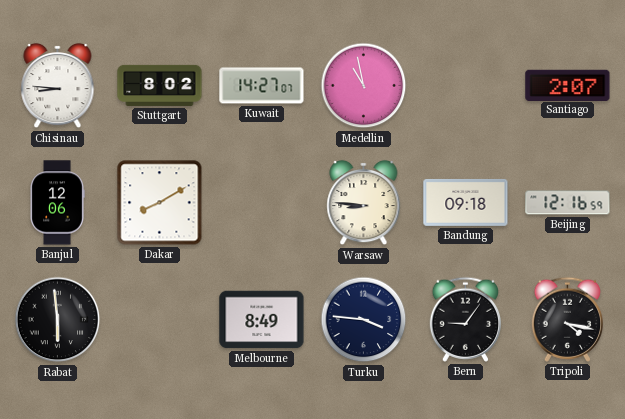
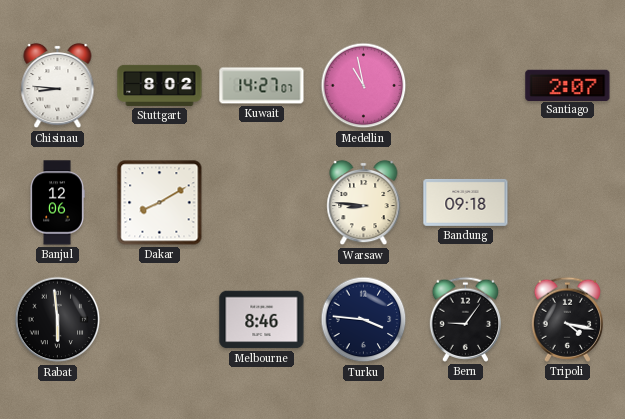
Beijing: 12:16 -> none
Melbourne: 8:49 -> 8:46
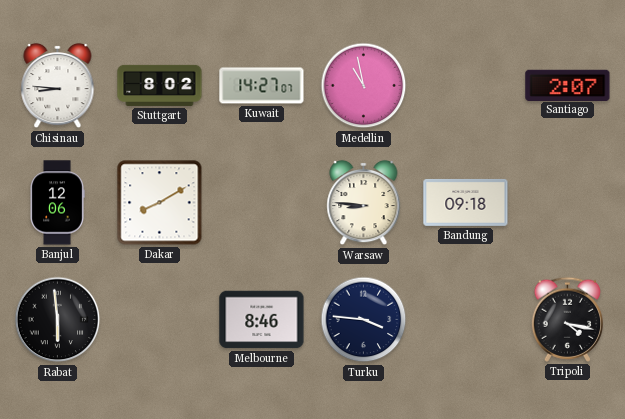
Bern: 9:06 -> none
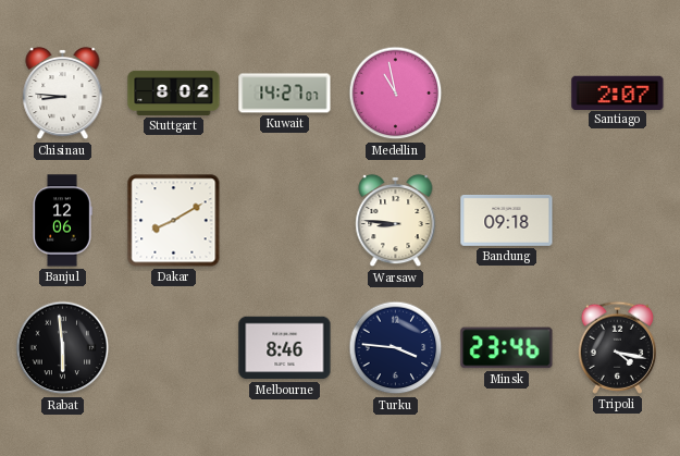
Minsk: none -> 23:46
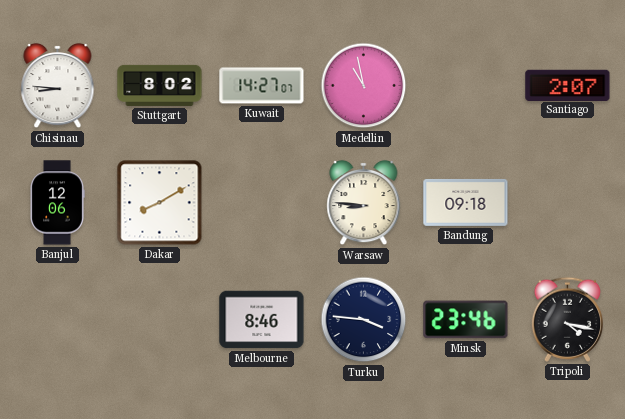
Rabat: 5:59 -> none
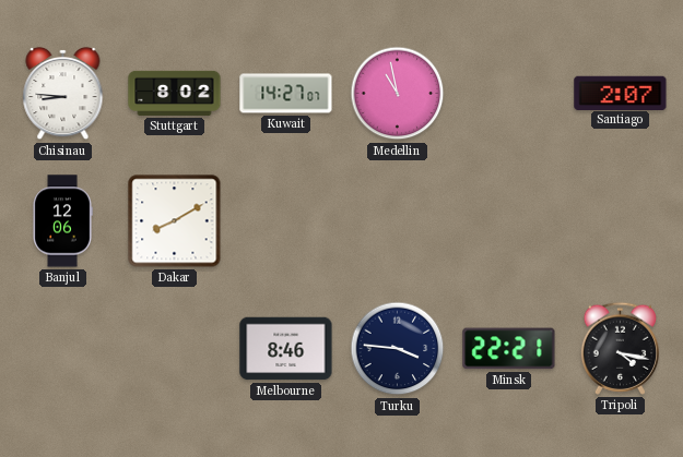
Warsaw: 8:46 -> none
Bandung: 09:18 -> none
Minsk: 23:46 -> 22:21
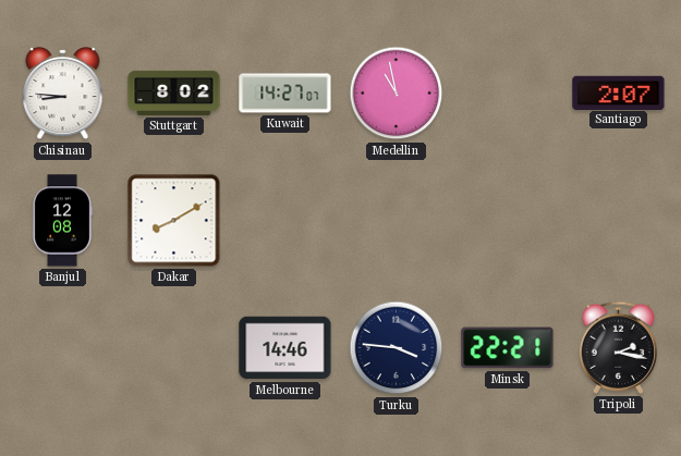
Banjul: 12:06 -> 12:08
Melbourne: 8:46 -> 14:46
Tripoli: 4:17 -> 2:17
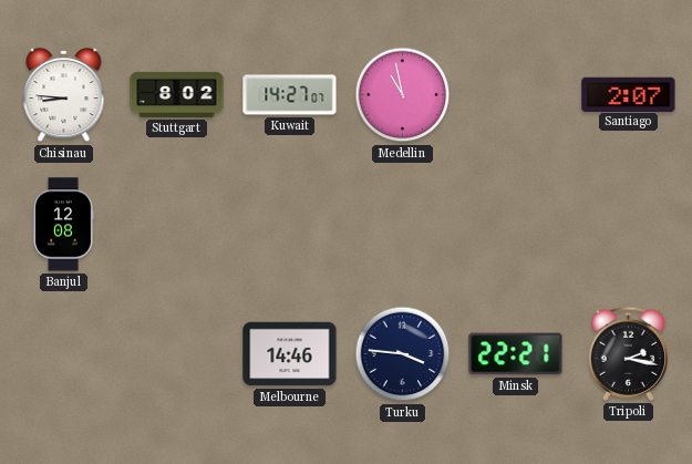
Dakar: 8:10 -> none
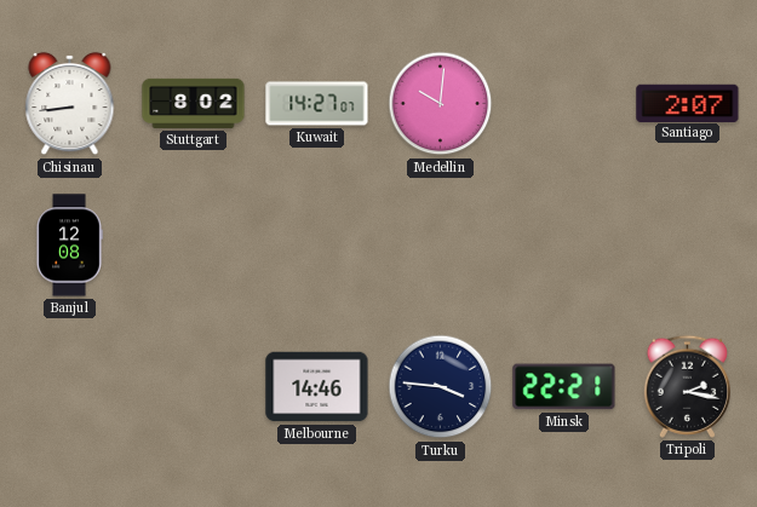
Chisinau: 8:46 -> 8:44
Medellin: 10:58 -> 10:01
